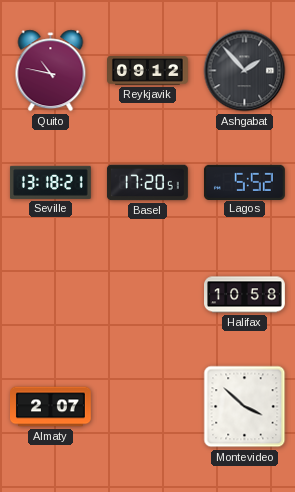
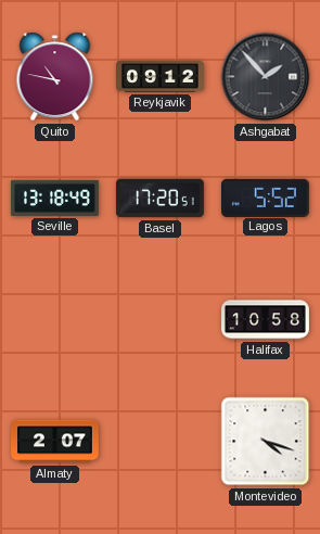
Seville: 13:18:21 -> 13:18:49
Montevideo: 3:52 -> 4:18
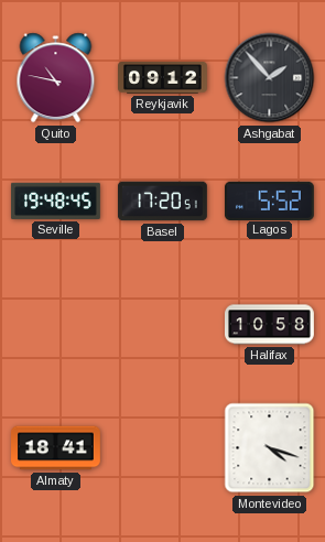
Seville: 13:18 -> 19:48
Almaty: 2:07 -> 18:41
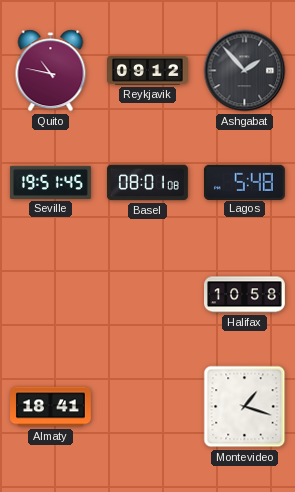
Seville: 19:48 -> 19:51
Basel: 17:20 -> 08:01
Lagos: 5:52 -> 5:48
Montevideo: 4:18 -> 1:18
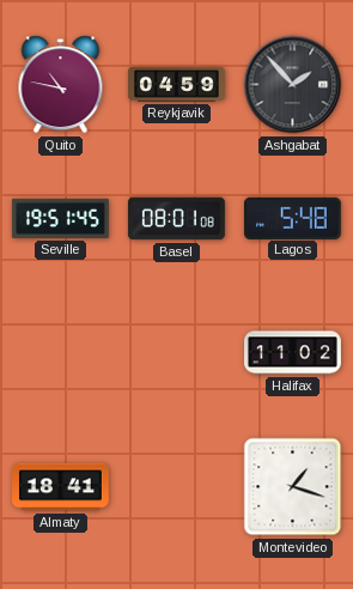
Reykjavik: 09:12 -> 04:59
Halifax: 10:58 -> 11:02
